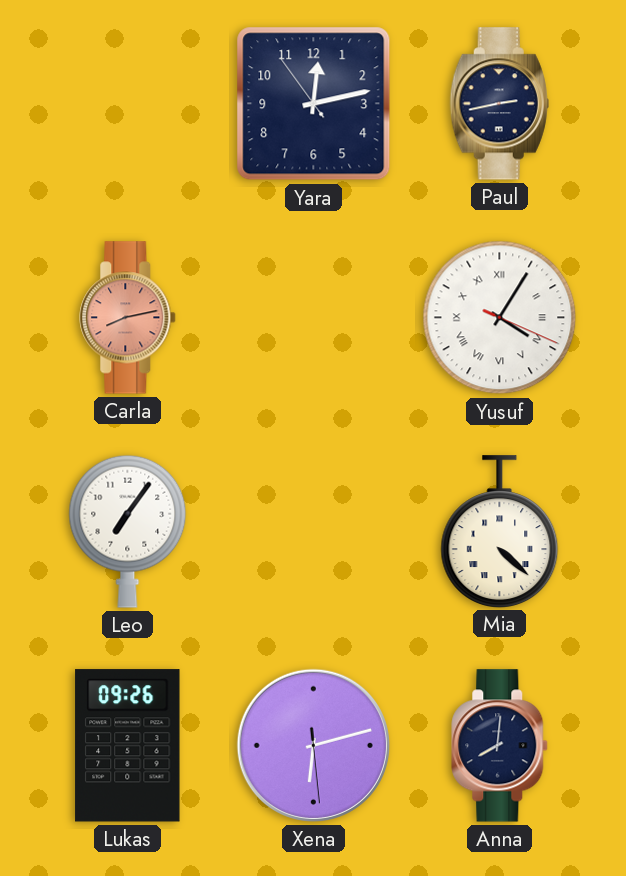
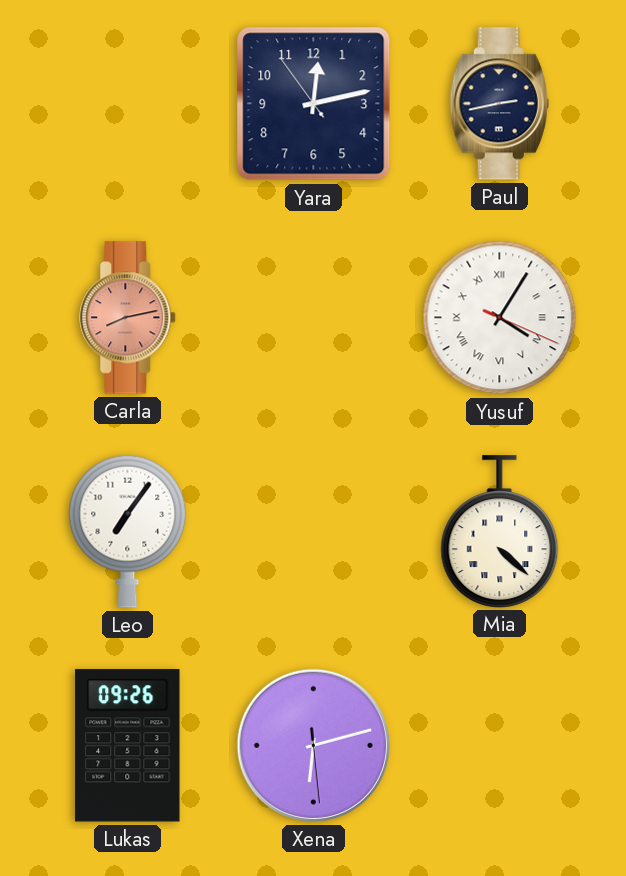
Anna: 8:01 -> none
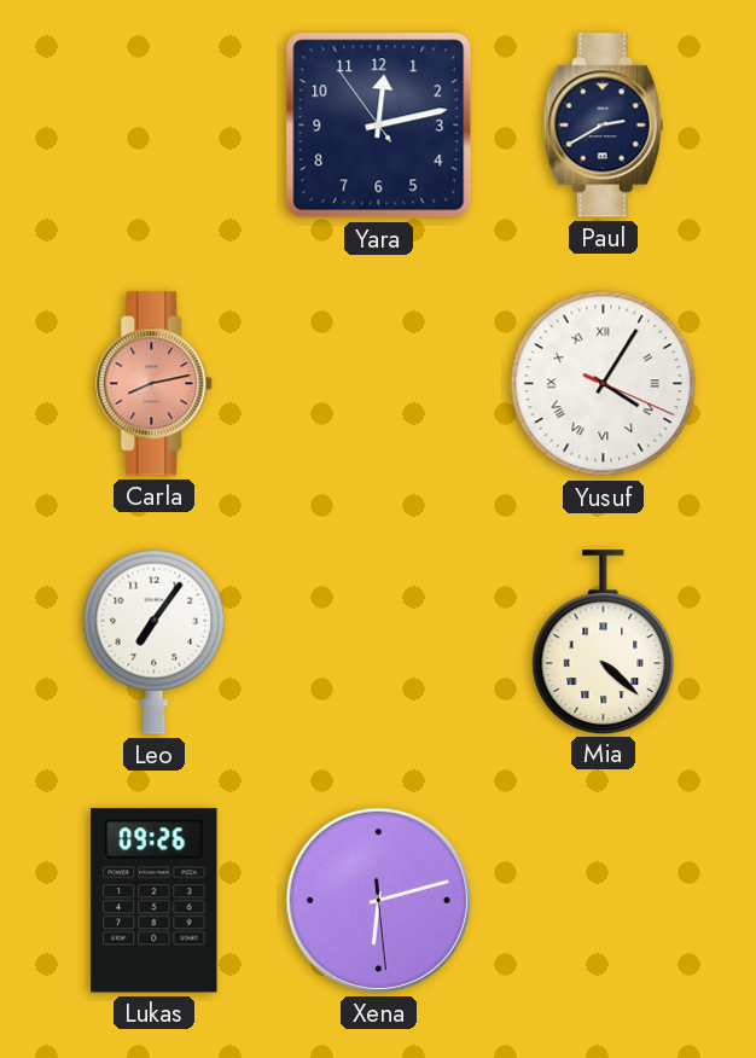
Paul: 2:43 -> 2:40
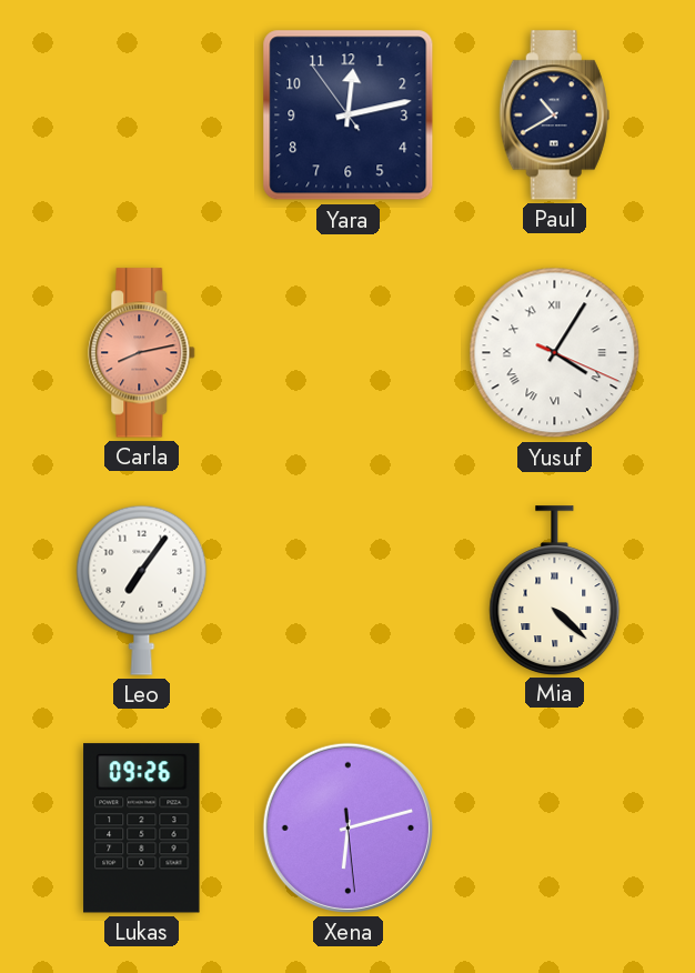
Paul: 2:40 -> 10:40
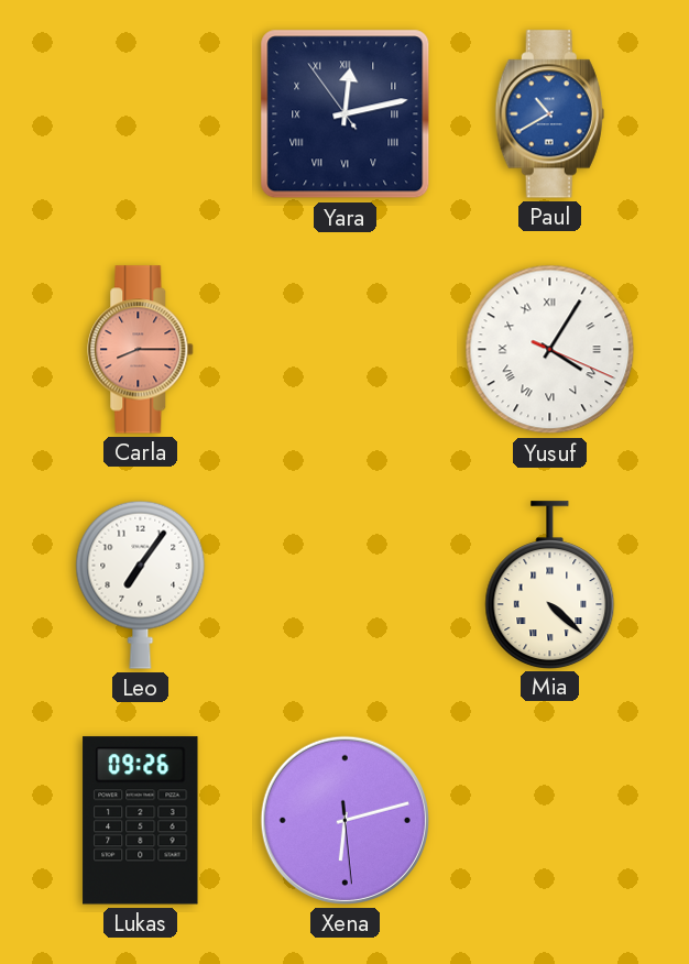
Yara numerals: Arabic -> Roman
Paul dial: navy -> blue
Carla: 8:13 -> 8:15
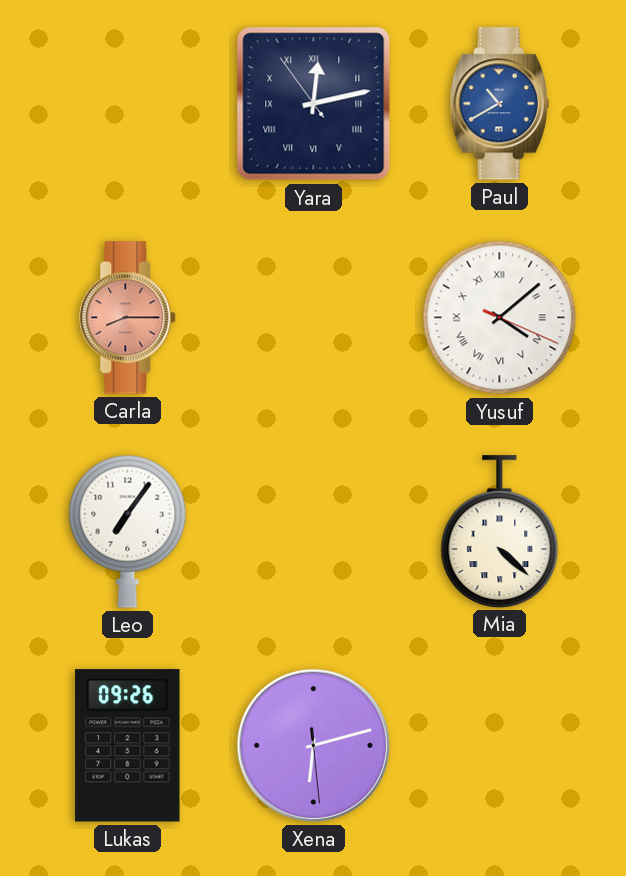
Yusuf: 4:05 -> 4:08
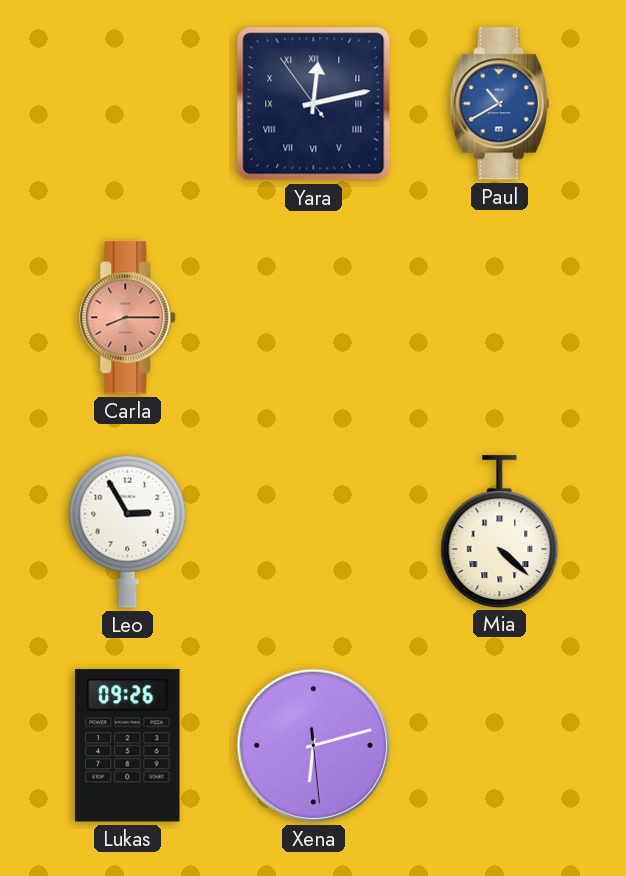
Yusuf: 4:08 -> none
Leo: 7:06 -> 2:55
